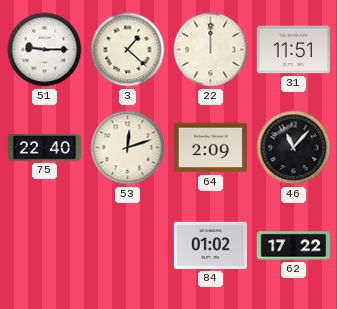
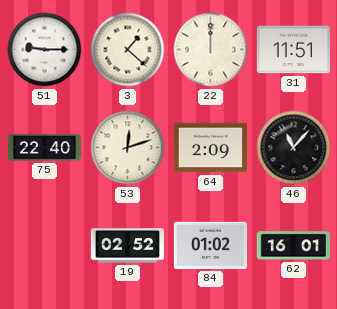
19: none -> 02:52
62: 17:22 -> 16:01
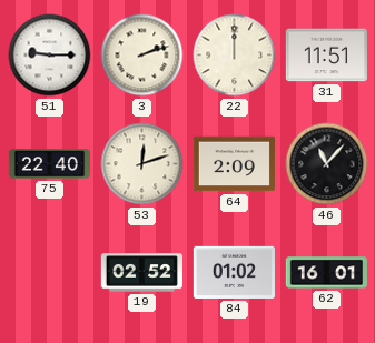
3: 1:22 -> 2:12
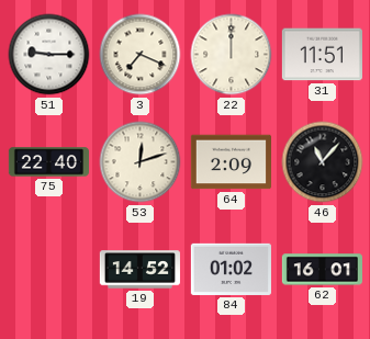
3: 2:12 -> 7:19
19: 02:52 -> 14:52
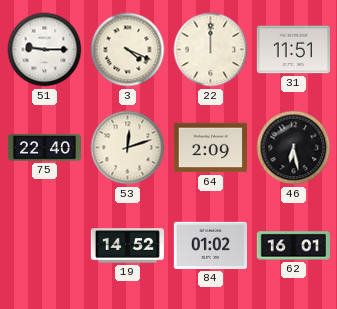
3: 7:19 -> 4:19
46: 11:07 -> 6:28
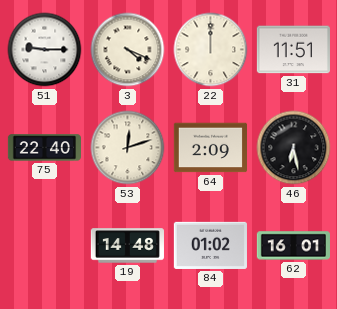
19: 14:52 -> 14:48
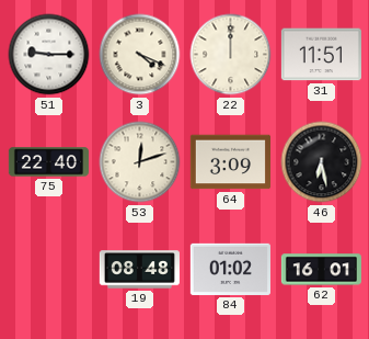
64: 2:09 -> 3:09
19: 14:48 -> 08:48
